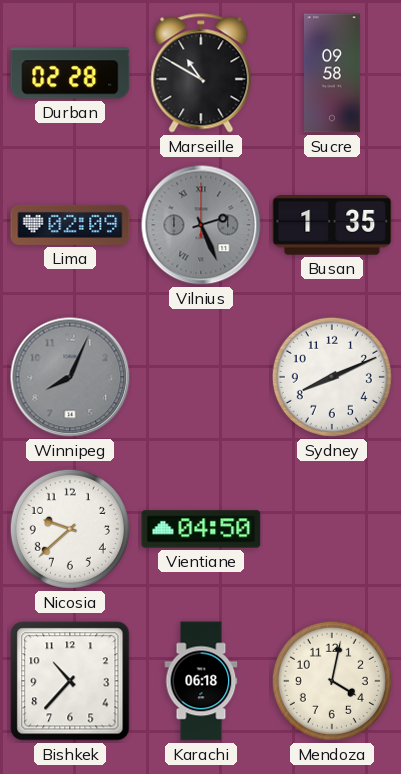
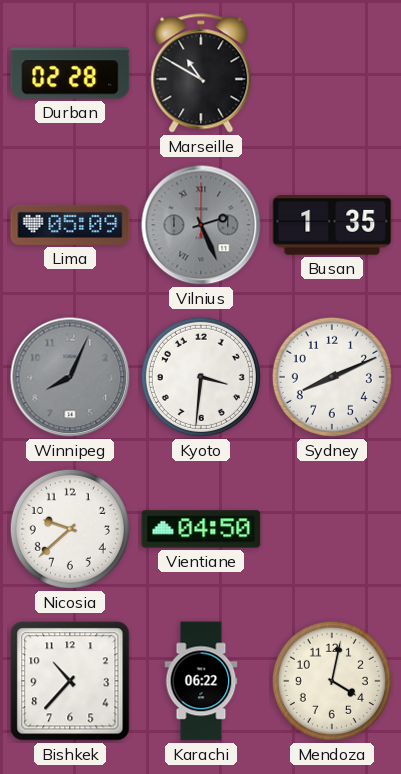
Sucre: 09:58 -> none
Lima: 02:09 -> 05:09
Kyoto: none -> 3:31
Karachi: 06:18 -> 06:22
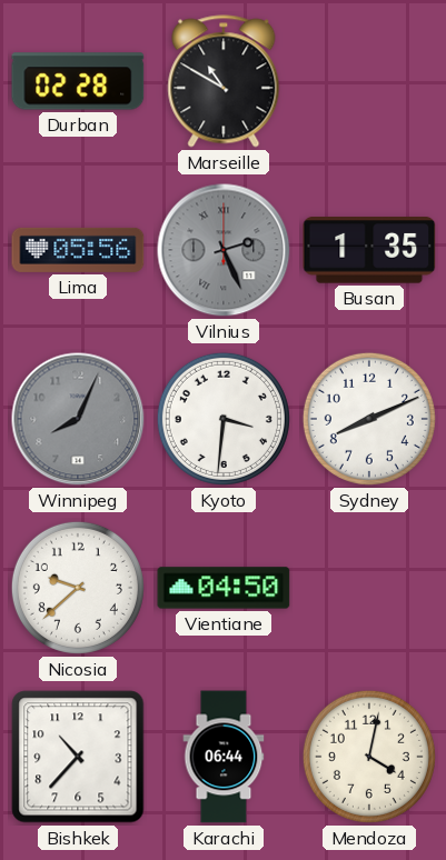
Lima: 05:09 -> 05:56
Karachi: 06:22 -> 06:44
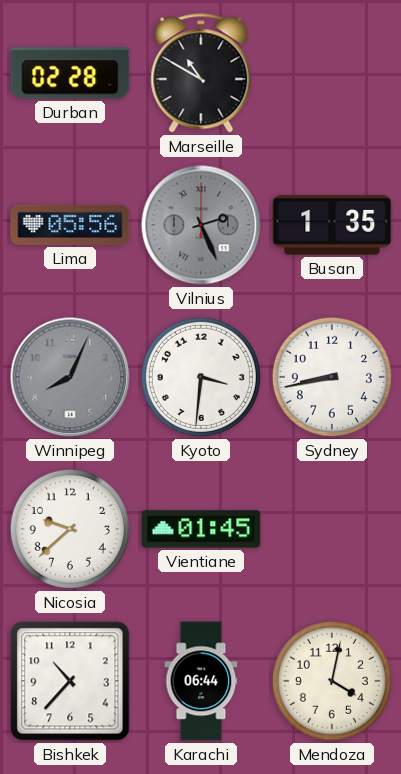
Sydney: 8:11 -> 8:43
Vientiane: 04:50 -> 01:45
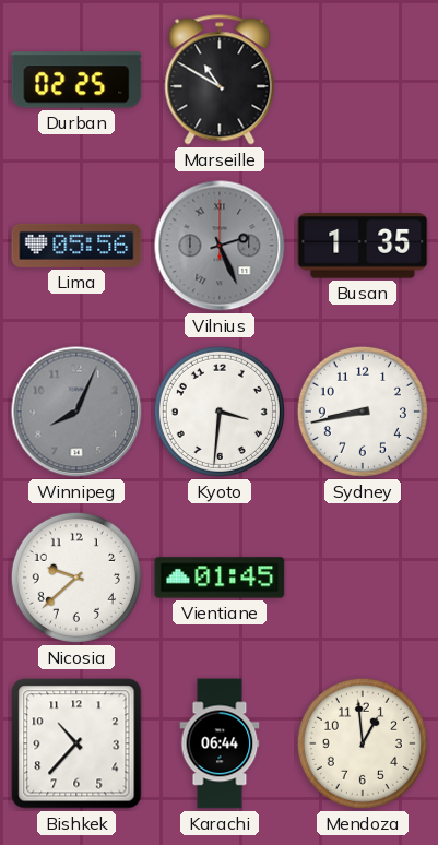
Durban: 02:28 -> 02:25
Mendoza: 4:02 -> 12:59
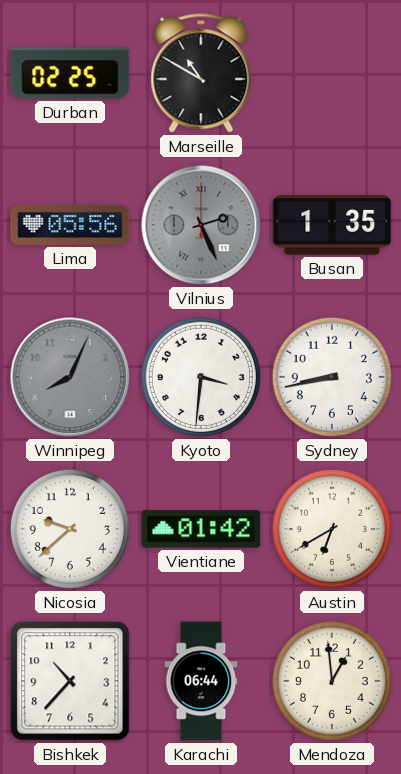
Vientiane: 01:45 -> 01:42
Austin: none -> 6:40
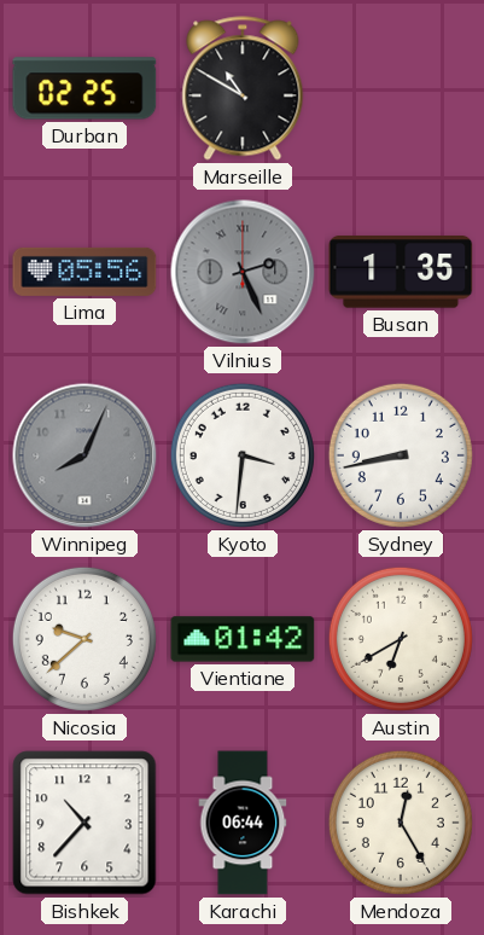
Mendoza: 12:59 -> 12:25
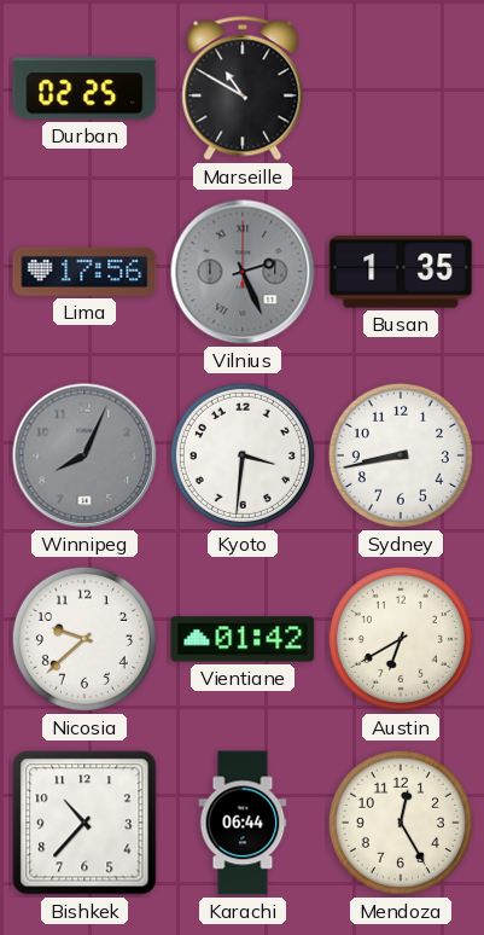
Lima: 05:56 -> 17:56
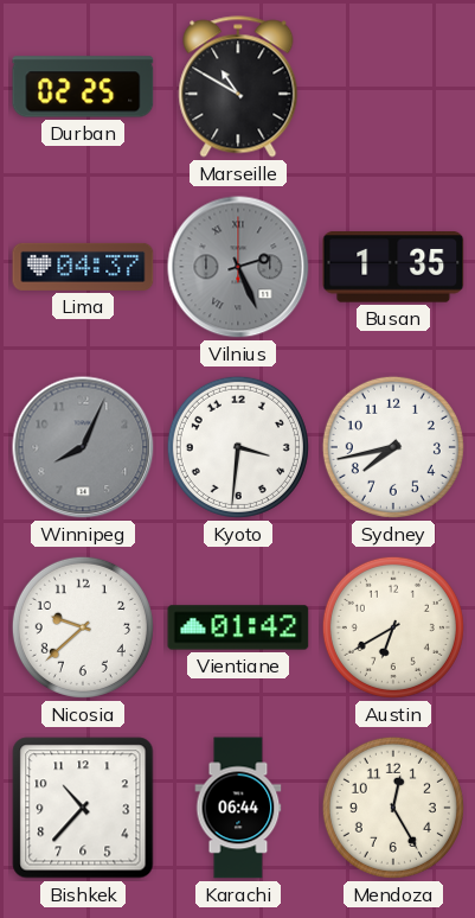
Lima: 17:56 -> 04:37
Sydney: 8:43 -> 7:43
